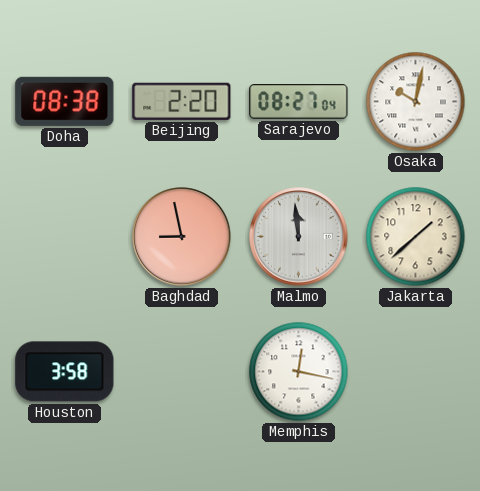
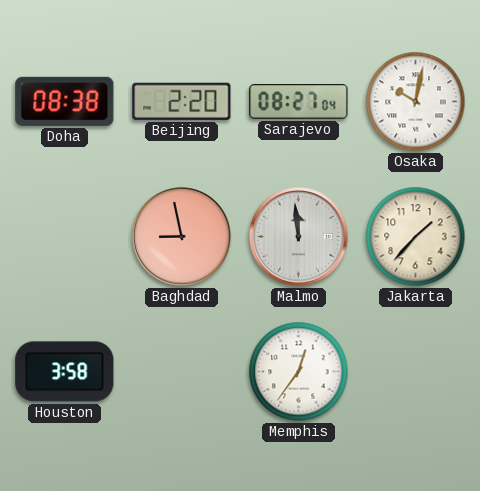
Jakarta: 1:38 -> 1:37
Memphis: 12:17 -> 12:36
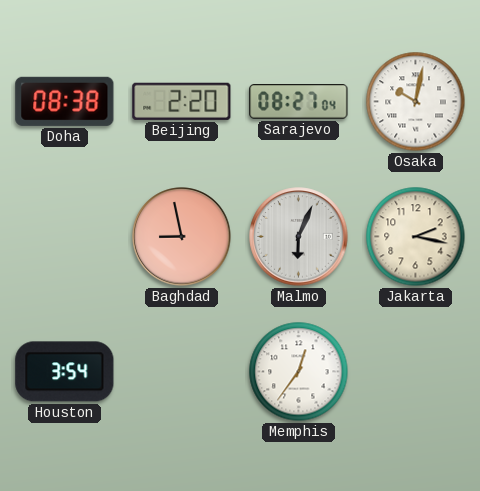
Malmo: 11:59 -> 6:04
Jakarta: 1:37 -> 2:17
Houston: 3:58 -> 3:54
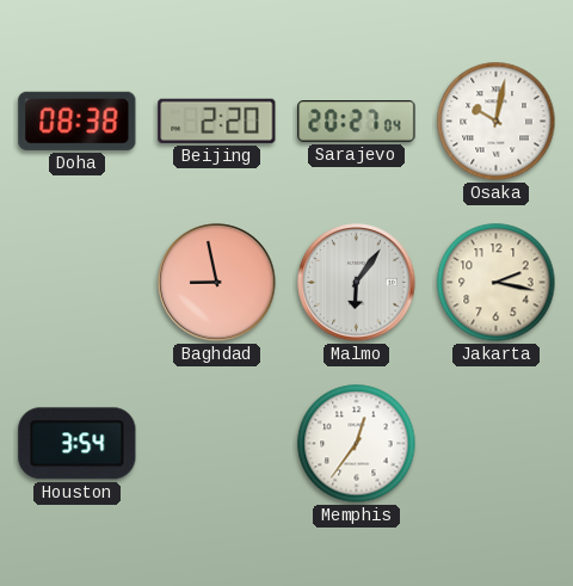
Sarajevo: 08:27 -> 20:27
Malmo: 6:04 -> 6:06
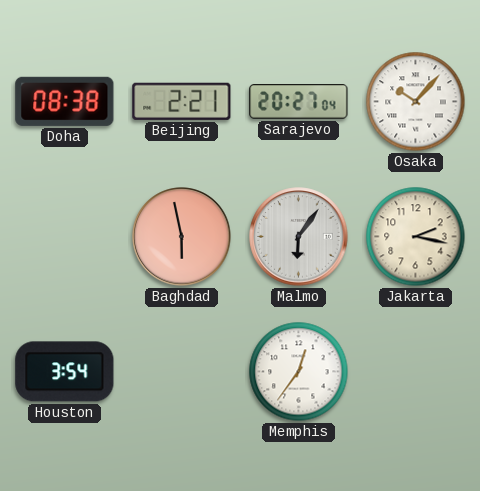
Beijing: 2:20 -> 2:21
Osaka: 10:02 -> 10:07
Baghdad: 8:58 -> 5:58
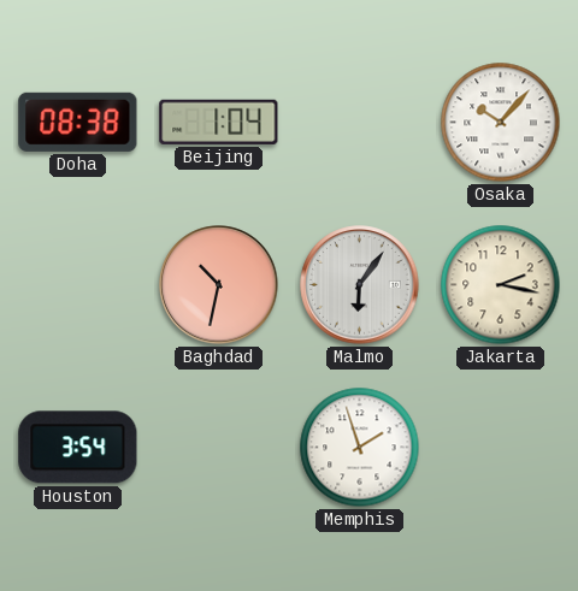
Beijing: 2:21 -> 1:04
Sarajevo: 20:27 -> none
Baghdad: 5:58 -> 10:32
Memphis: 12:36 -> 1:57
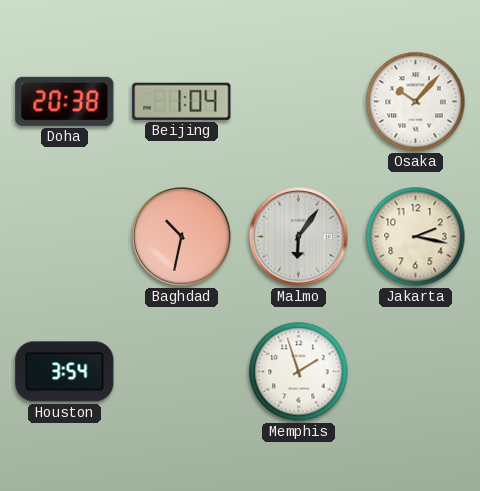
Doha: 08:38 -> 20:38
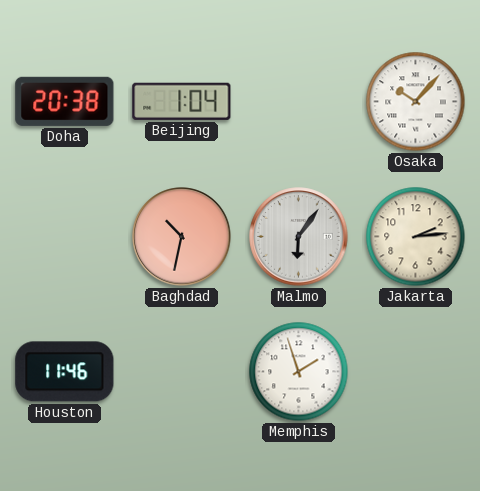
Jakarta: 2:17 -> 2:14
Houston: 3:54 -> 11:46
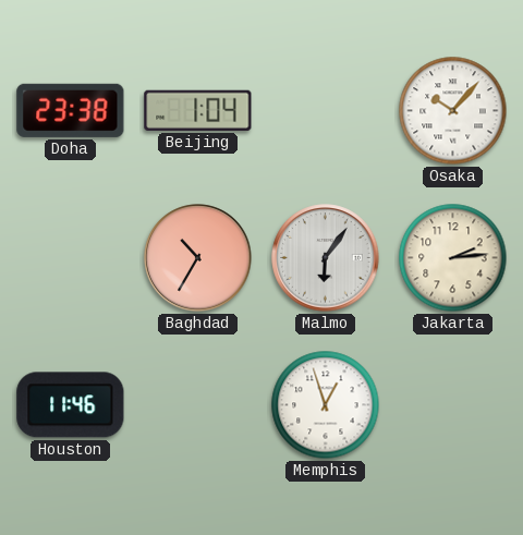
Doha: 20:38 -> 23:38
Baghdad: 10:32 -> 10:35
Memphis: 1:57 -> 12:57
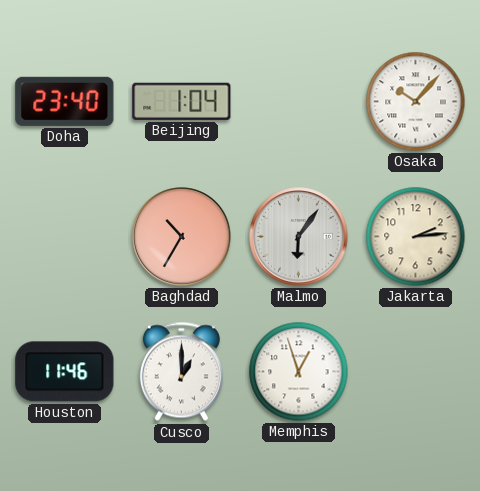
Doha: 23:38 -> 23:40
Cusco: none -> 1:00
